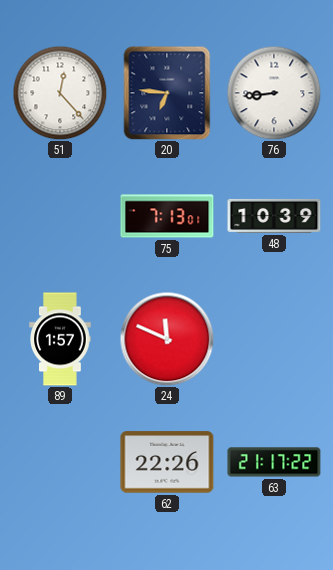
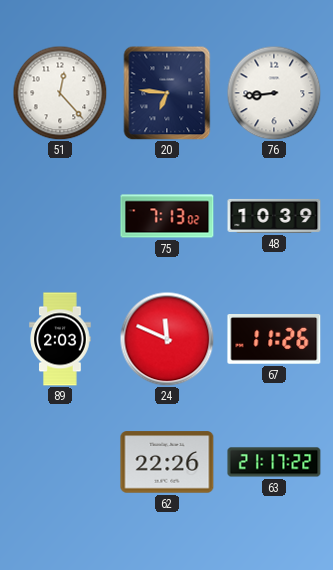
75: 7:13:01 -> 7:13:02
89: 1:57 -> 2:03
67: none -> 11:26
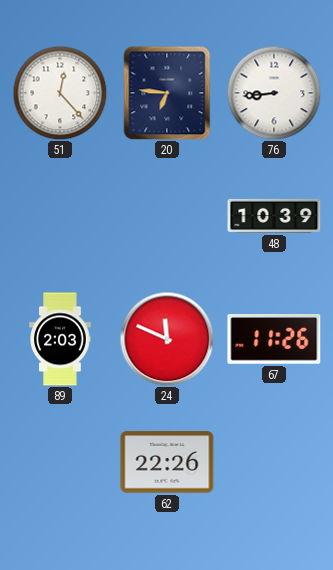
75: 7:13 -> none
63: 21:17 -> none
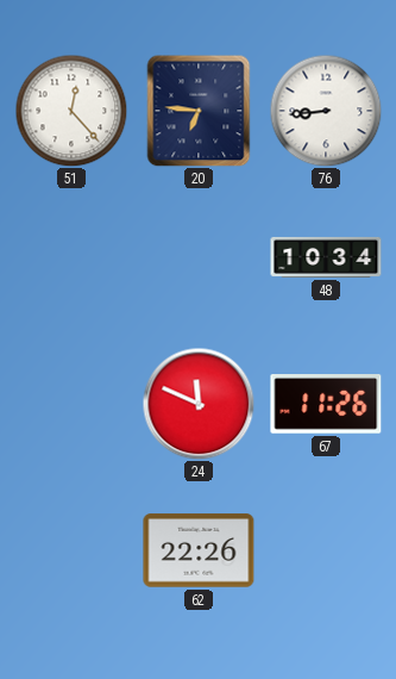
48: 10:39 -> 10:34
89: 2:03 -> none
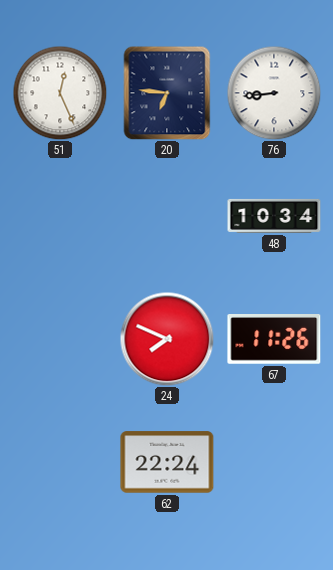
51: 12:23 -> 12:26
24: 11:49 -> 7:49
62: 22:26 -> 22:24
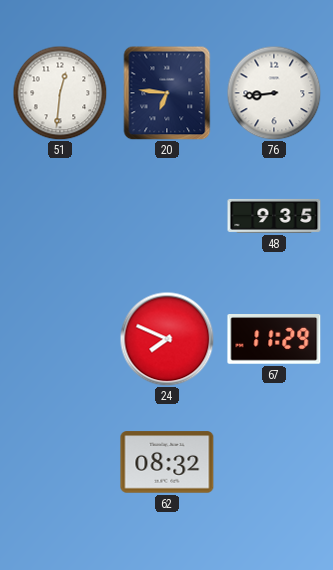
51: 12:26 -> 12:31
48: 10:34 -> 9:35
67: 11:26 -> 11:29
62: 22:24 -> 08:32
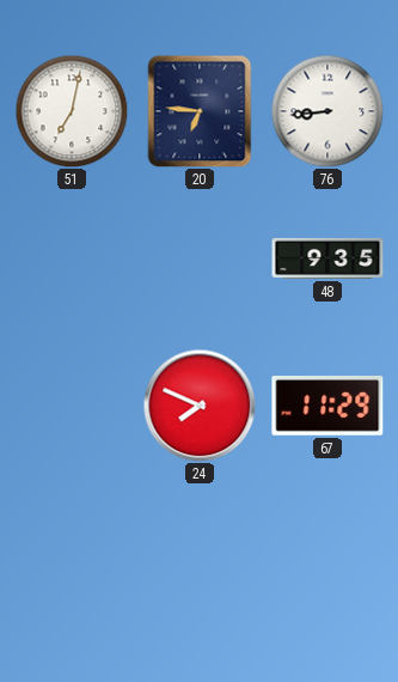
51: 12:31 -> 7:02
62: 08:32 -> none
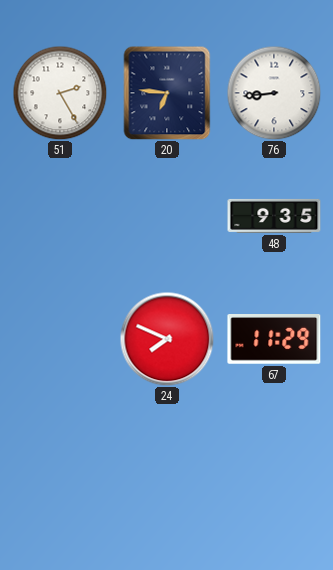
51: 7:02 -> 2:25
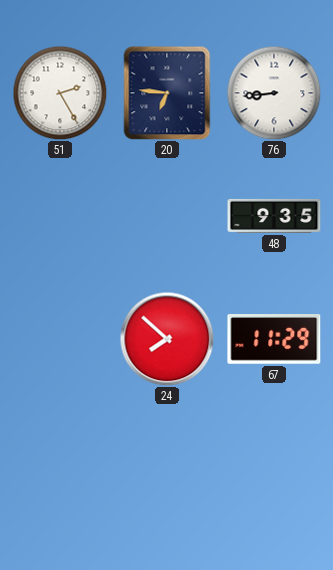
24: 7:49 -> 7:52
